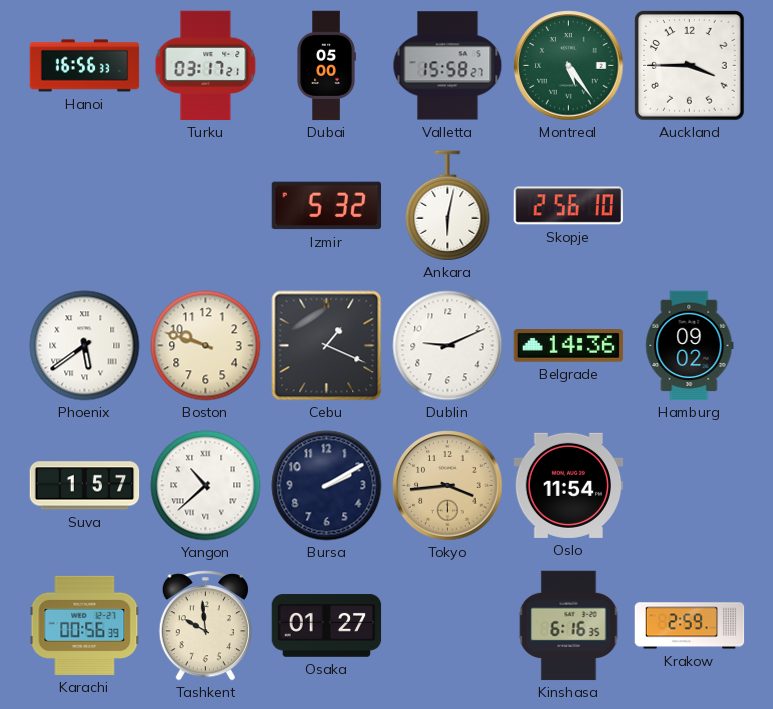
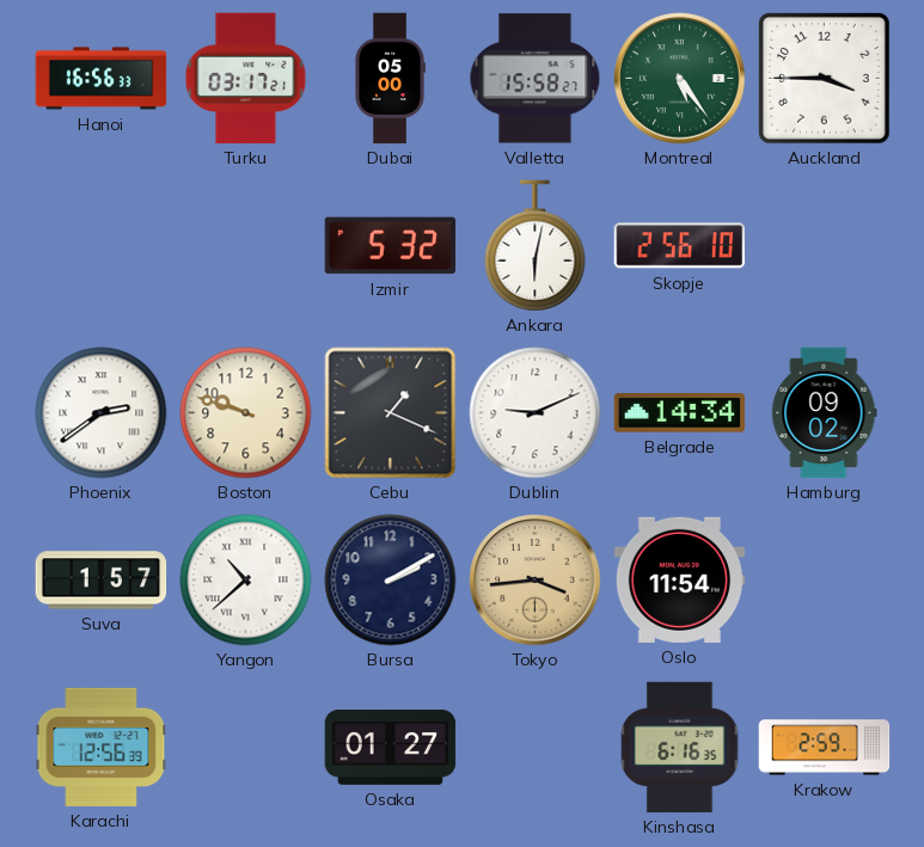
Phoenix: 5:39 -> 2:39
Belgrade: 14:36 -> 14:34
Karachi: 00:56 -> 12:56
Tashkent: 9:59 -> none
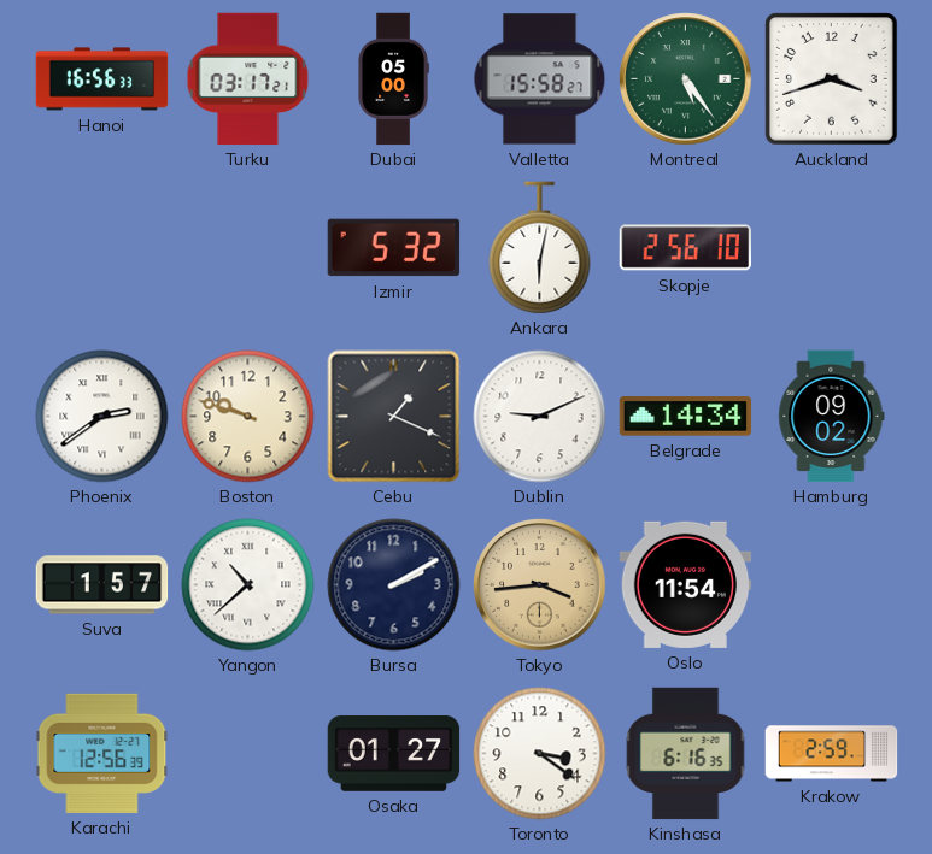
Auckland: 3:45 -> 3:42
Toronto: none -> 3:21
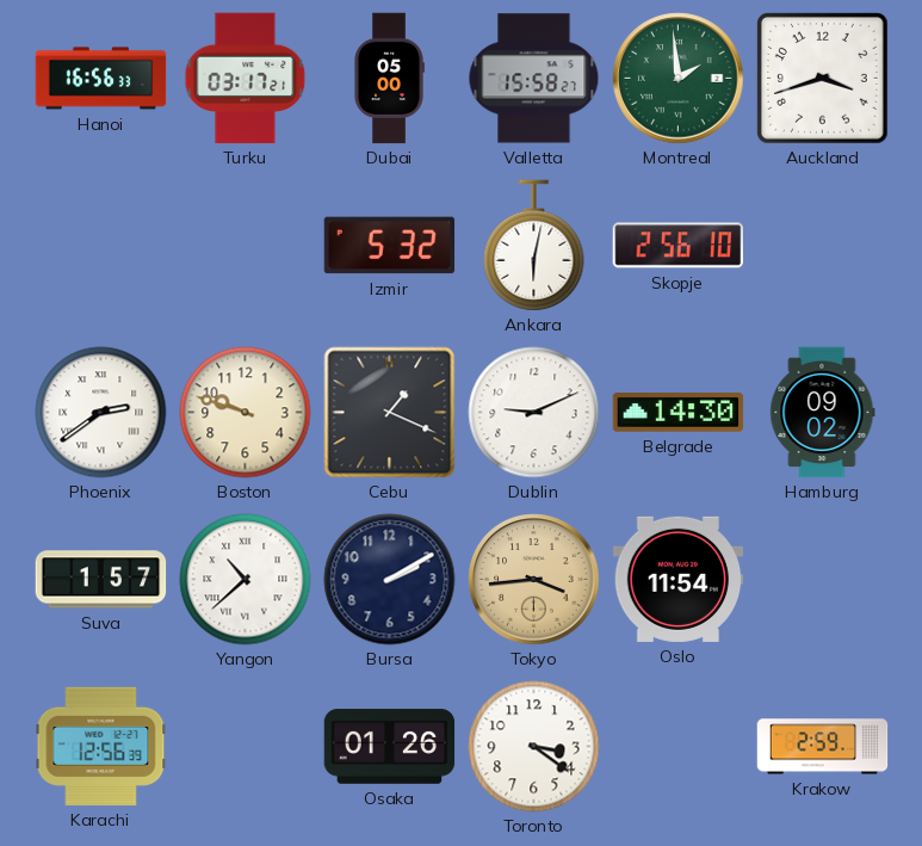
Montreal: 5:24 -> 1:59
Belgrade: 14:34 -> 14:30
Osaka: 01:27 -> 01:26
Kinshasa: 6:16 -> none
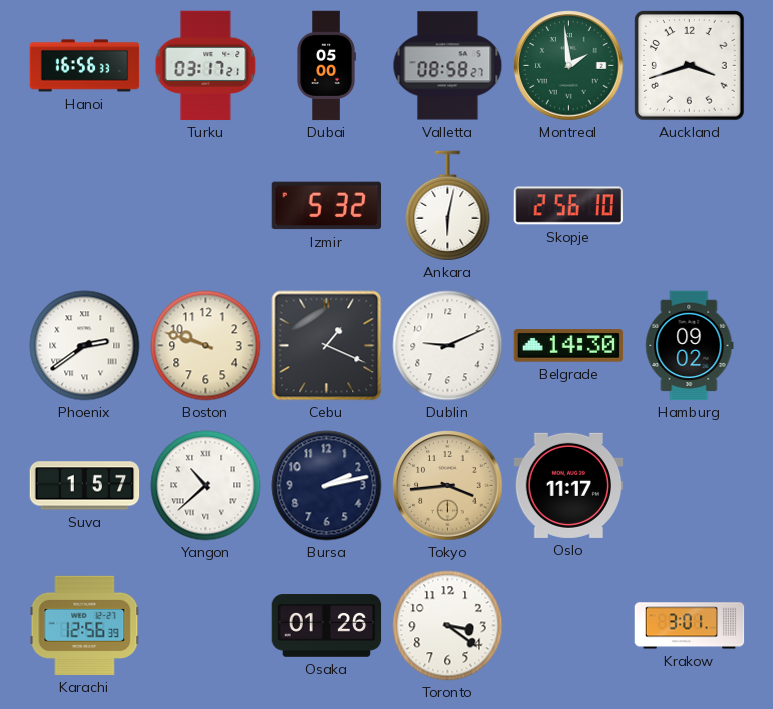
Valletta: 15:58 -> 08:58
Bursa: 2:10 -> 2:13
Oslo: 11:54 -> 11:17
Krakow: 2:59 -> 3:01
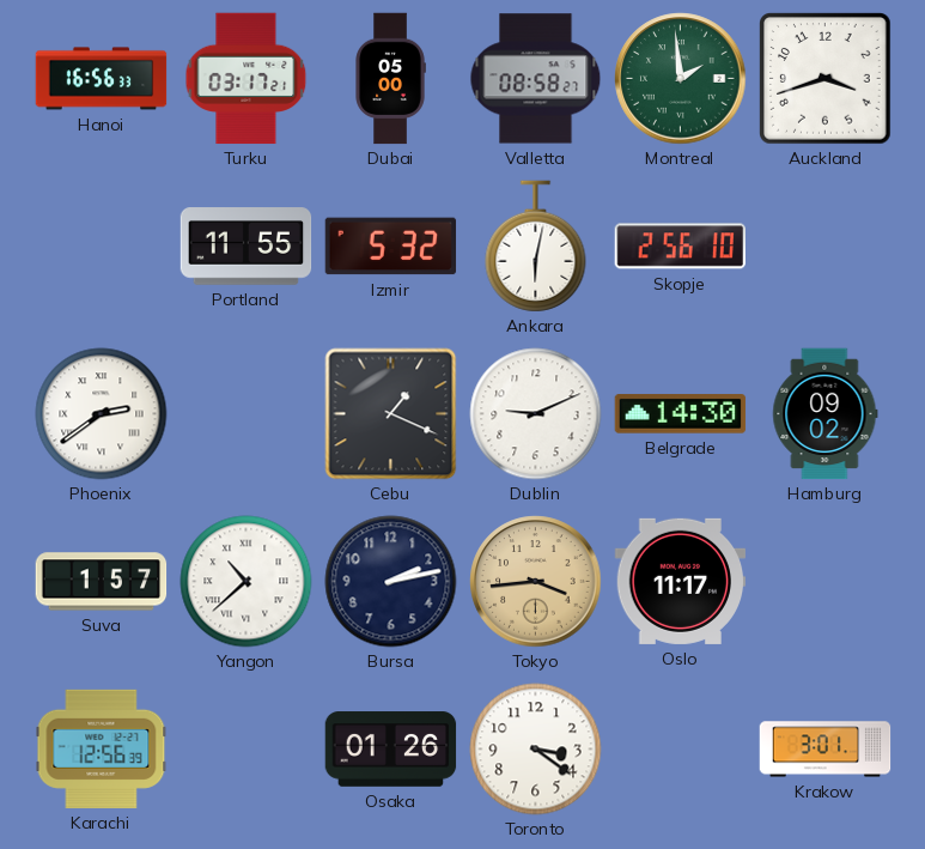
Portland: none -> 11:55
Boston: 9:48 -> none
